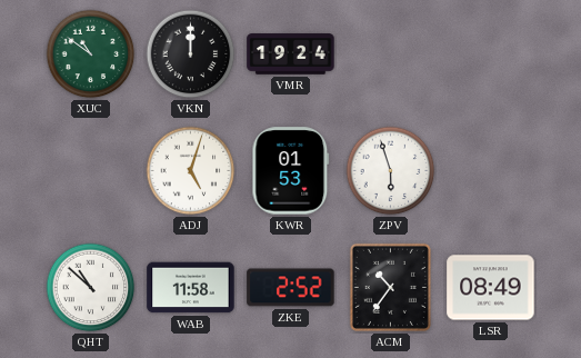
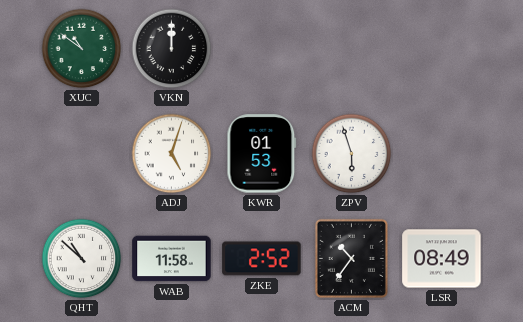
VMR: 19:24 -> none
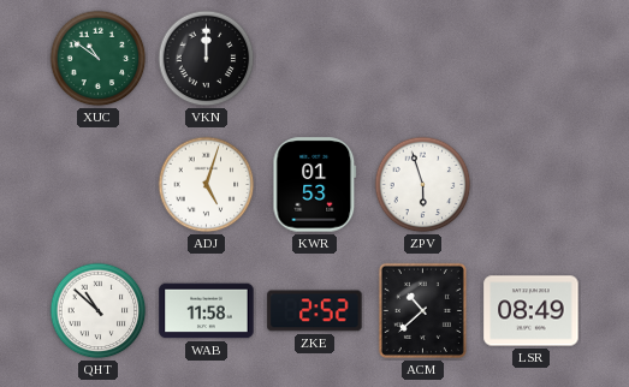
ACM: 10:36 -> 10:38
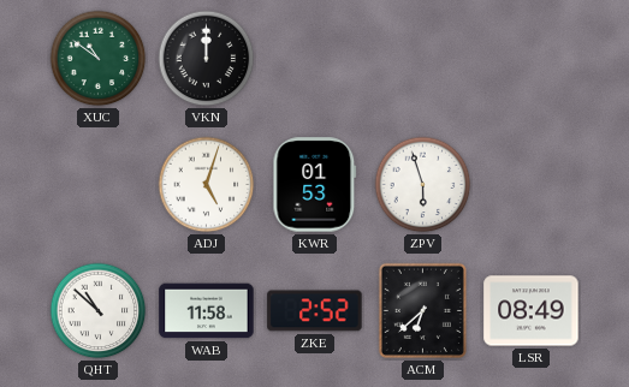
ACM: 10:38 -> 6:38
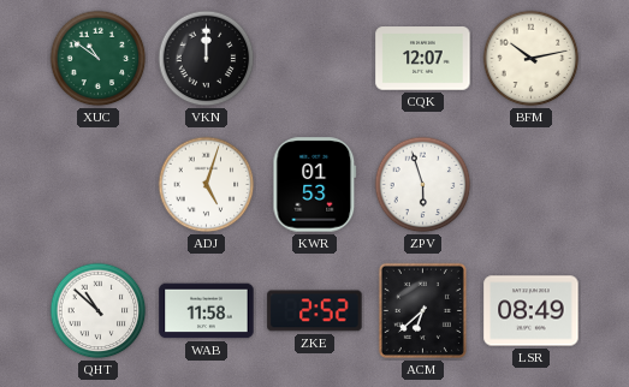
CQK: none -> 12:07
BFM: none -> 10:13
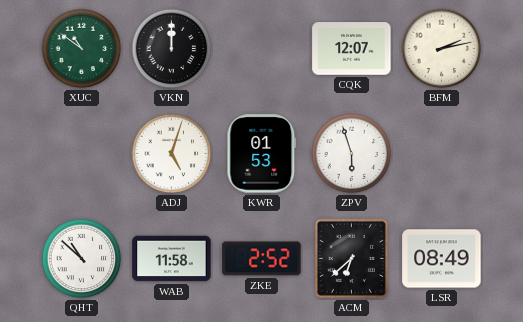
BFM: 10:13 -> 2:13
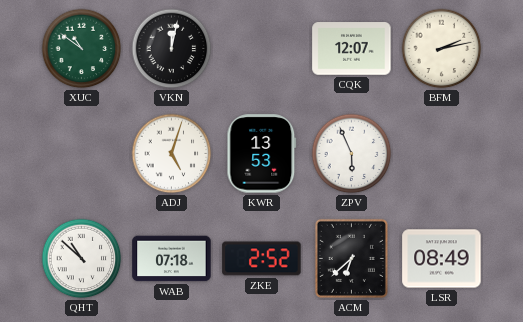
VKN: 12:00 -> 12:02
KWR: 01:53 -> 13:53
ZPV: 5:57 -> 5:56
WAB: 11:58 -> 07:18
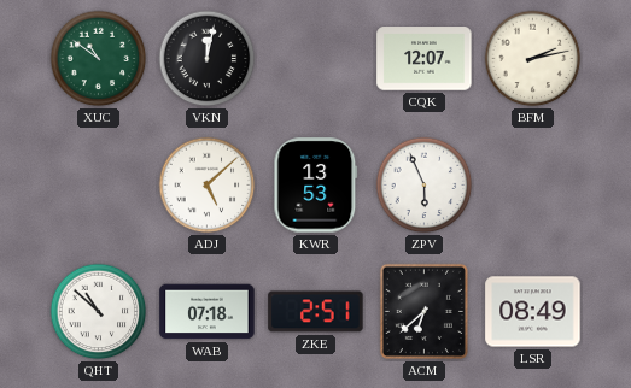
ADJ: 5:03 -> 5:08
ZKE: 2:52 -> 2:51
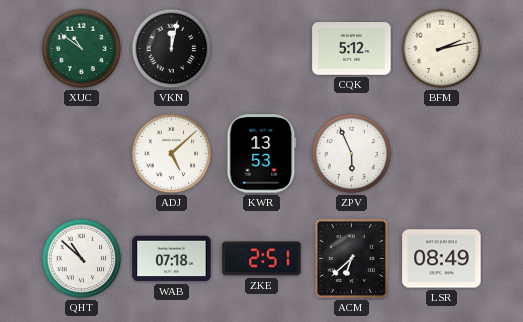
CQK: 12:07 -> 5:12
